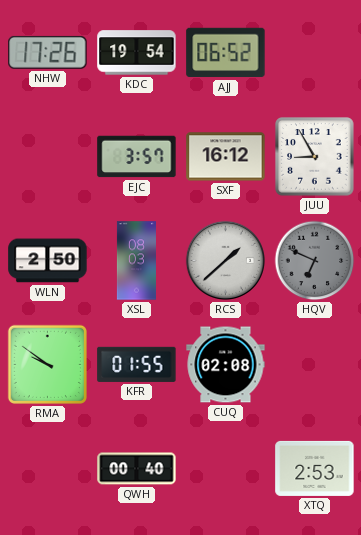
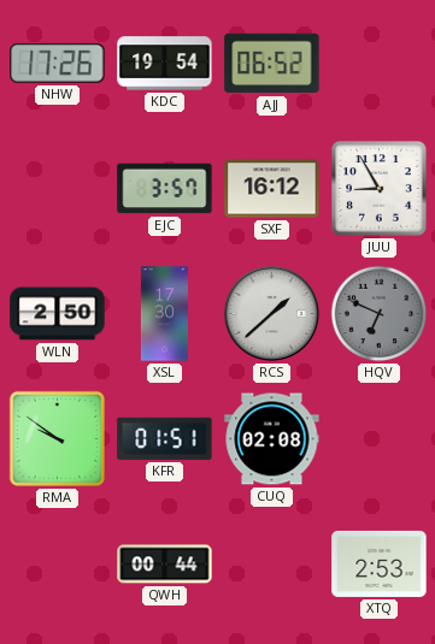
XSL: 08:03 -> 17:30
KFR: 01:55 -> 01:51
QWH: 00:40 -> 00:44
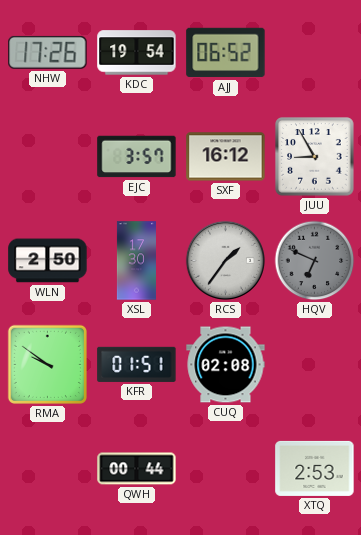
RCS: 1:38 -> 1:36
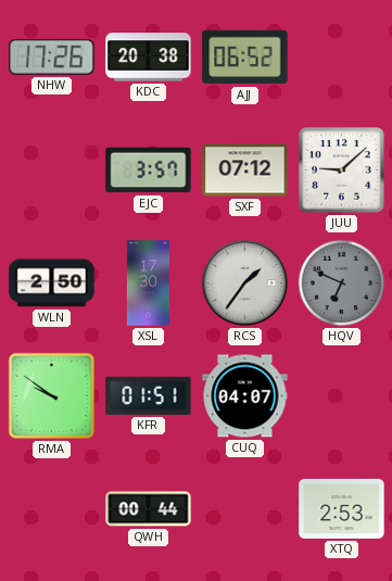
KDC: 19:54 -> 20:38
SXF: 16:12 -> 07:12
JUU: 8:55 -> 9:08
CUQ: 02:08 -> 04:07
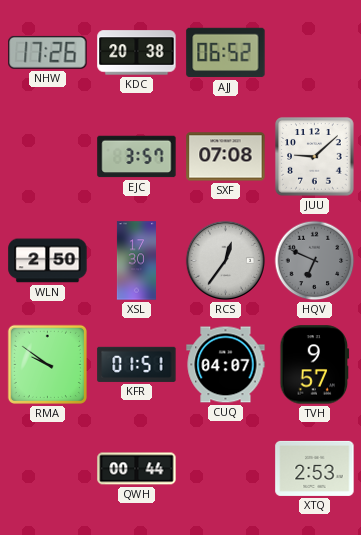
SXF: 07:12 -> 07:08
RCS: 1:36 -> 12:36
TVH: none -> 9:57
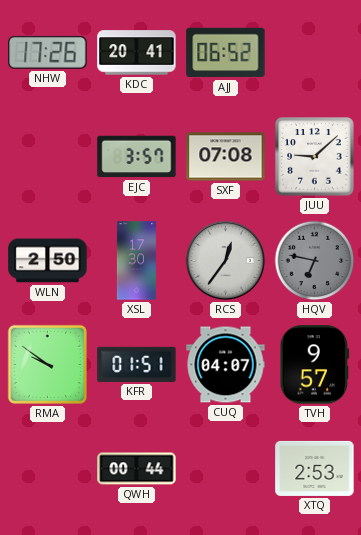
KDC: 20:38 -> 20:41
HQV: 6:49 -> 6:47
